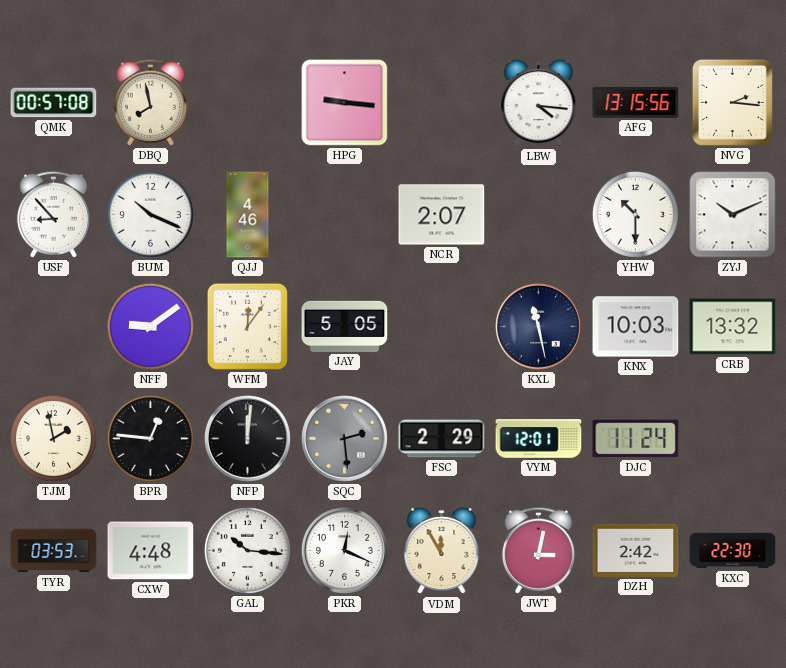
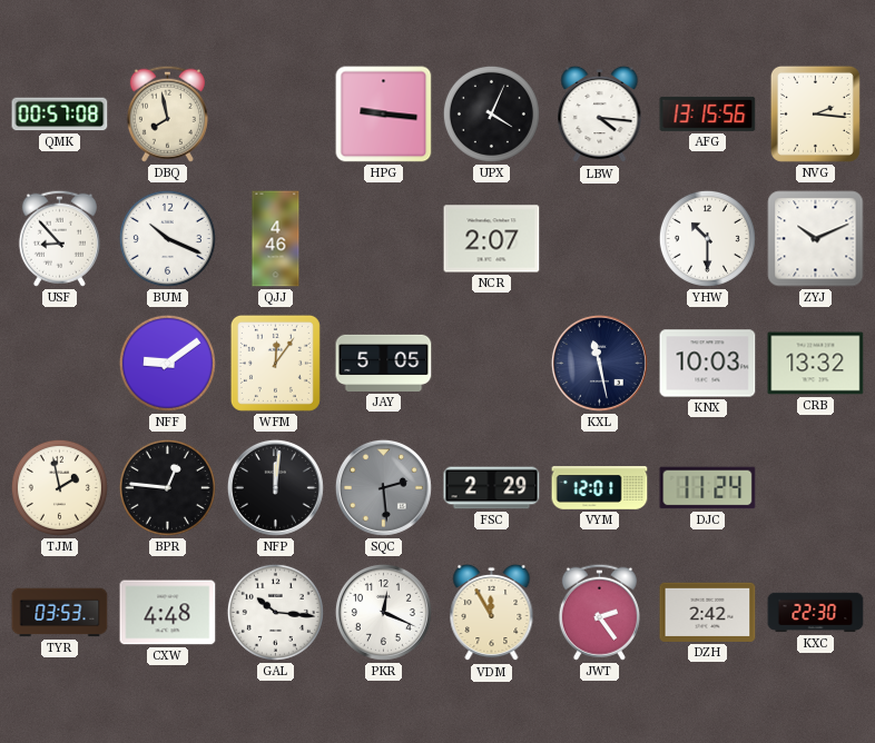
UPX: none -> 4:04
JWT: 3:02 -> 2:24
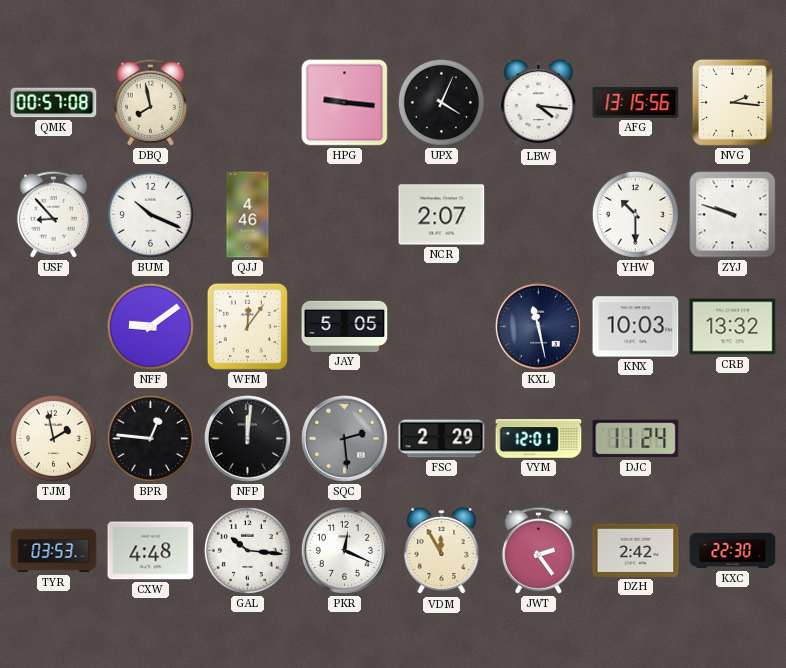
ZYJ: 10:11 -> 9:48
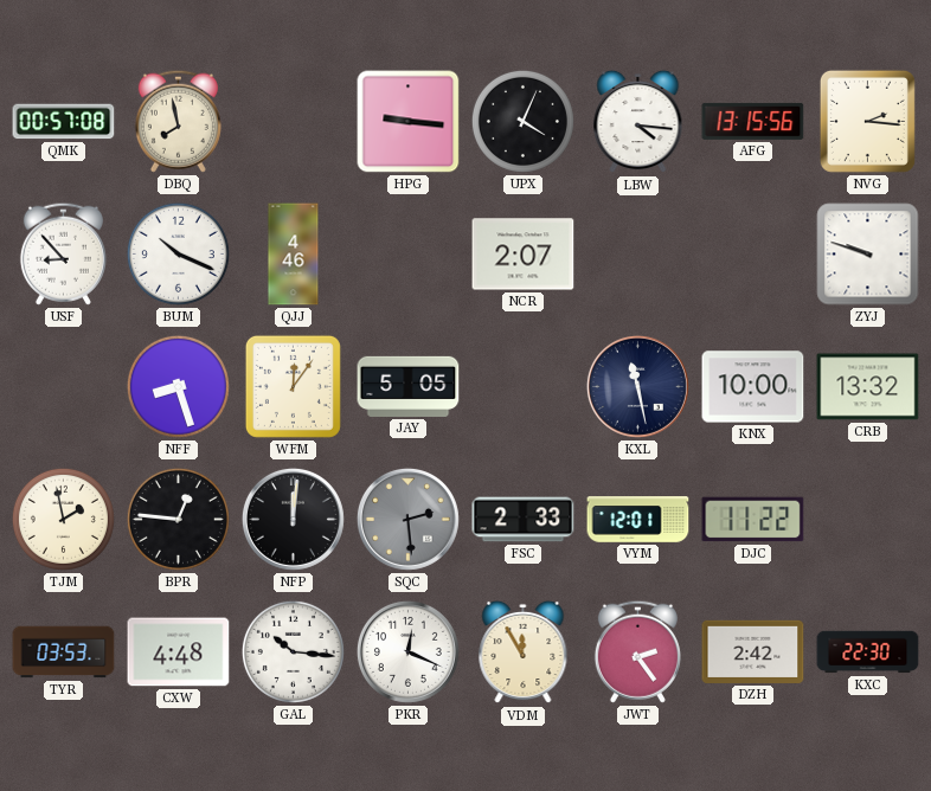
YHW: 10:30 -> none
NFF: 9:09 -> 8:27
KNX: 10:03 -> 10:00
FSC: 2:29 -> 2:33
DJC: 11:24 -> 11:22
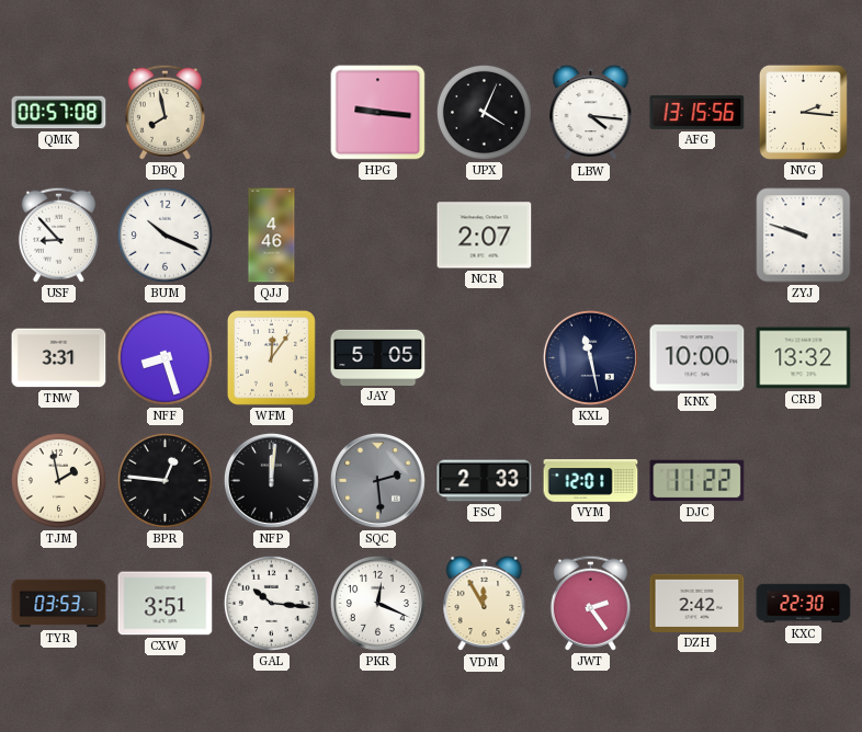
TNW: none -> 3:31
CXW: 4:48 -> 3:51
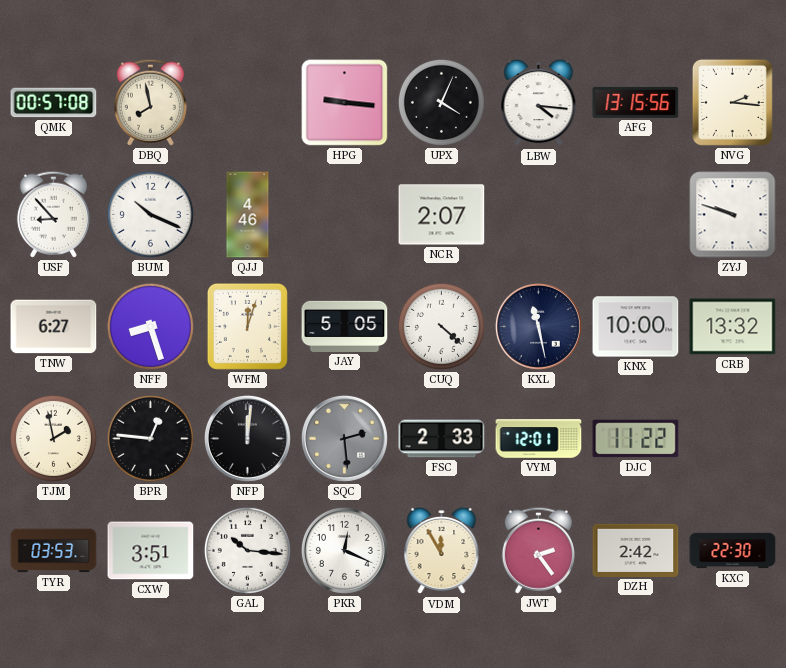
TNW: 3:31 -> 6:27
WFM: 12:06 -> 12:03
CUQ: none -> 4:22
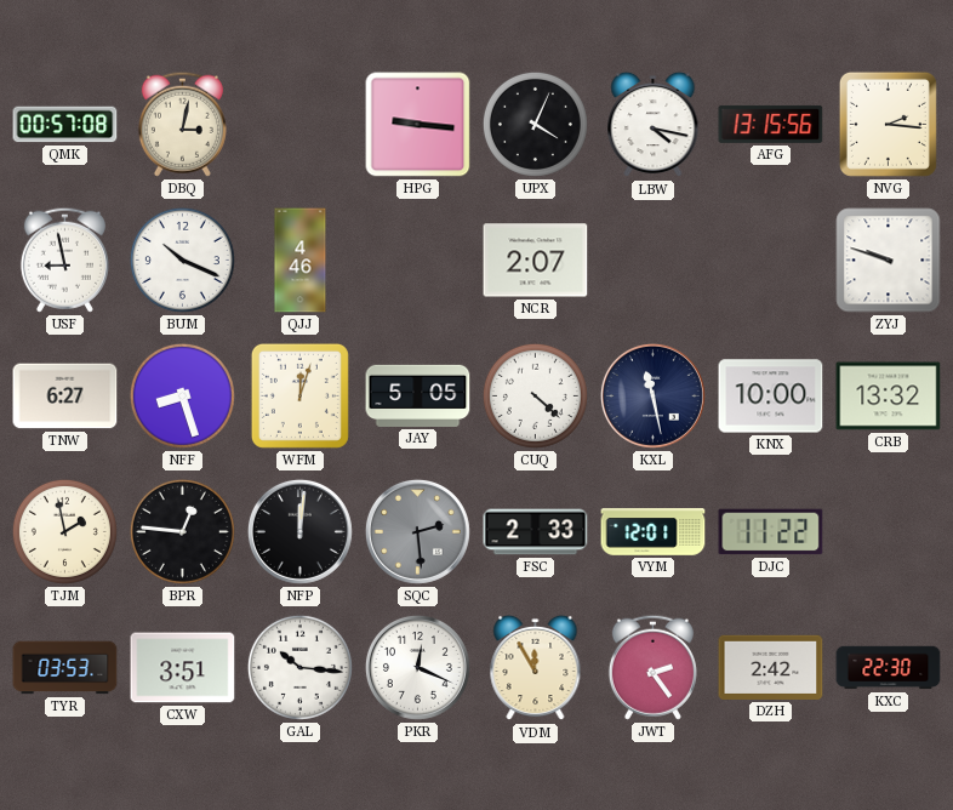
DBQ: 7:58 -> 3:02
LBW: 4:16 -> 4:17
USF: 8:53 -> 8:58
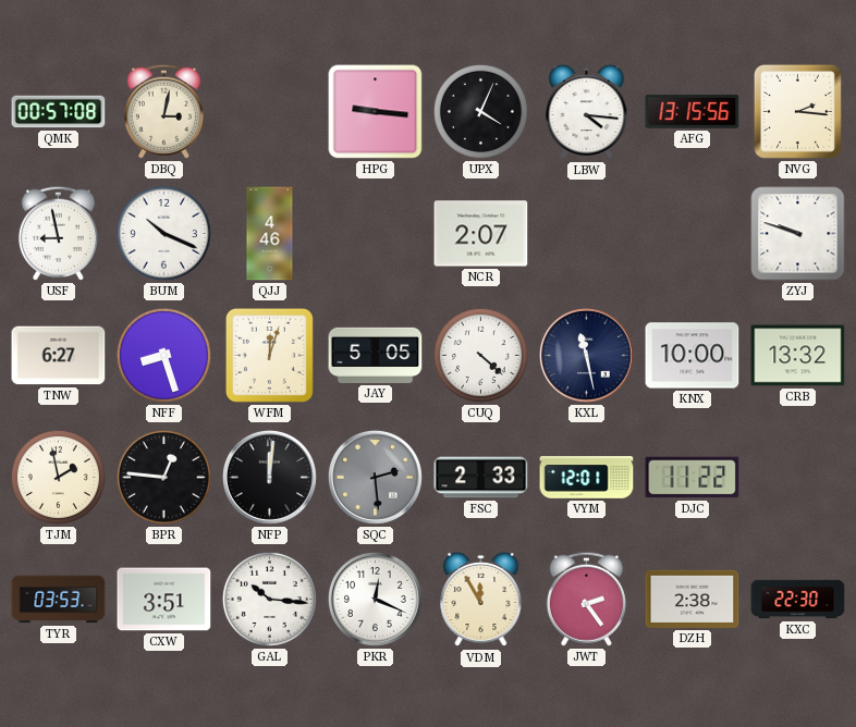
LBW: 4:17 -> 4:16
DZH: 2:42 -> 2:38
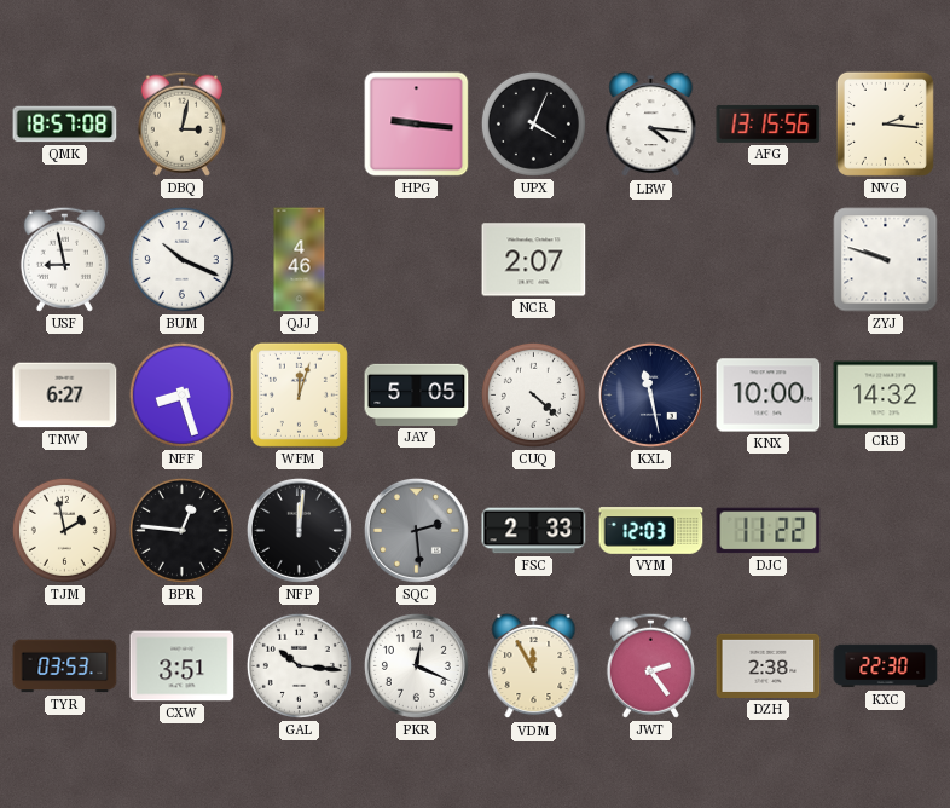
QMK: 00:57 -> 18:57
CRB: 13:32 -> 14:32
VYM: 12:01 -> 12:03
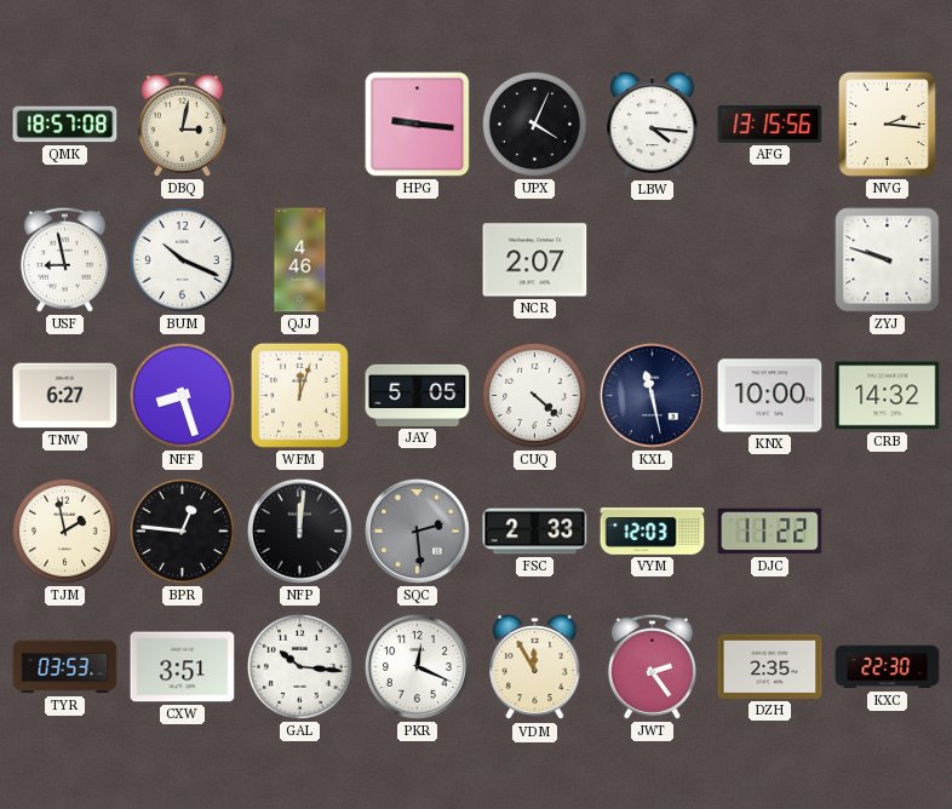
DZH: 2:38 -> 2:35
